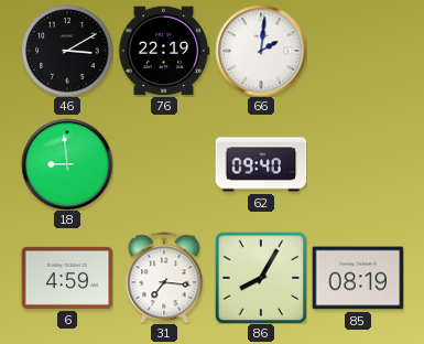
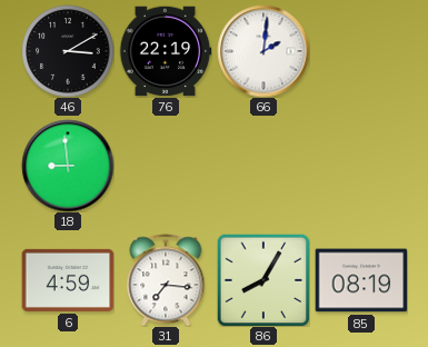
62: 09:40 -> none
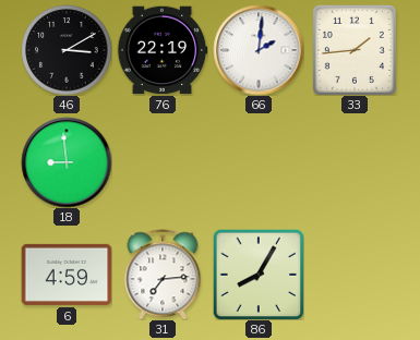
33: none -> 1:44
31: 7:16 -> 7:14
85: 08:19 -> none
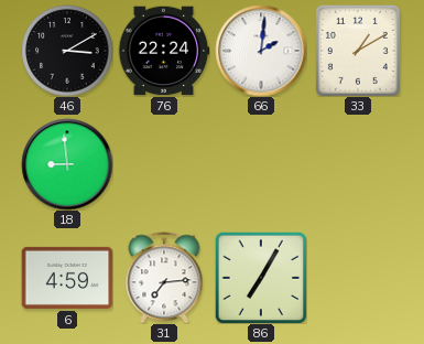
76: 22:19 -> 22:24
33: 1:44 -> 1:10
86: 8:05 -> 7:05
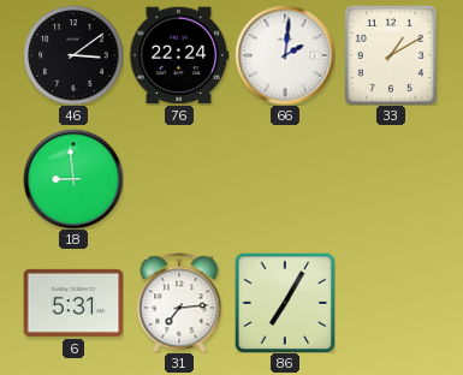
46: 3:10 -> 3:09
6: 4:59 -> 5:31
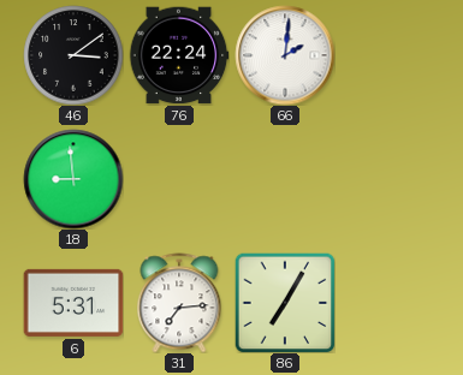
33: 1:10 -> none
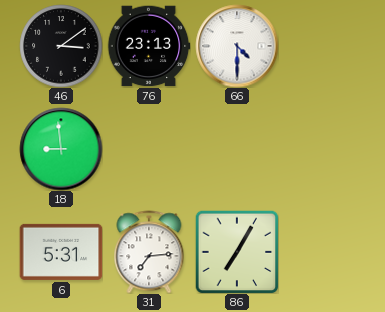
76: 22:24 -> 23:13
66: 2:01 -> 4:30
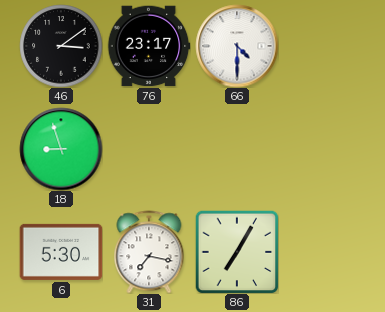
76: 23:13 -> 23:17
18: 8:59 -> 8:57
6: 5:31 -> 5:30
31: 7:14 -> 7:17
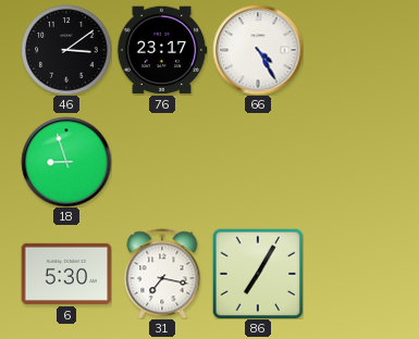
66: 4:30 -> 4:25
